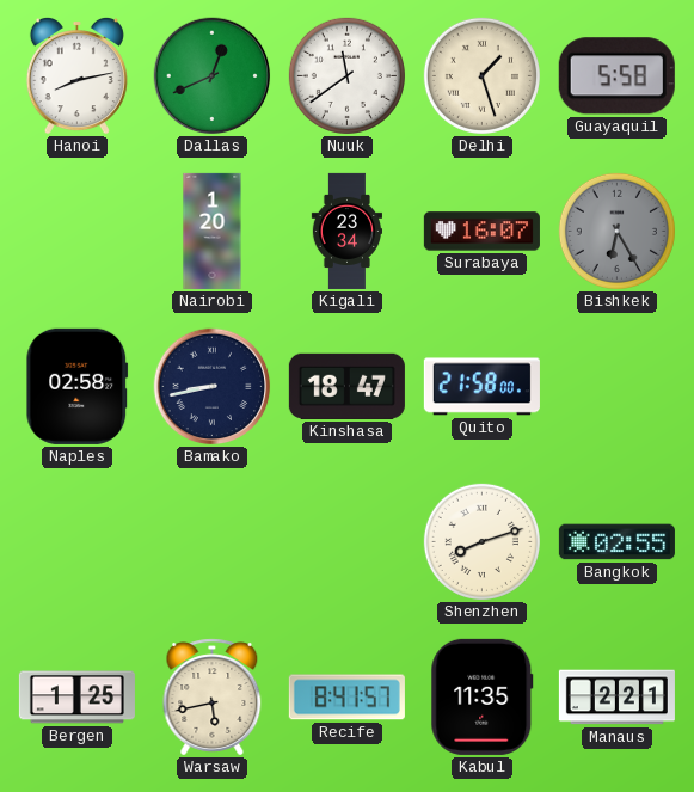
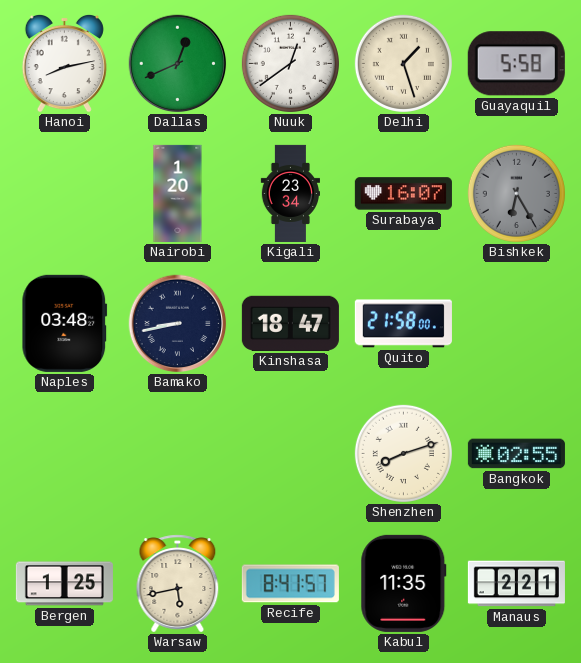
Nuuk: 11:39 -> 12:39
Naples: 02:58 -> 03:48
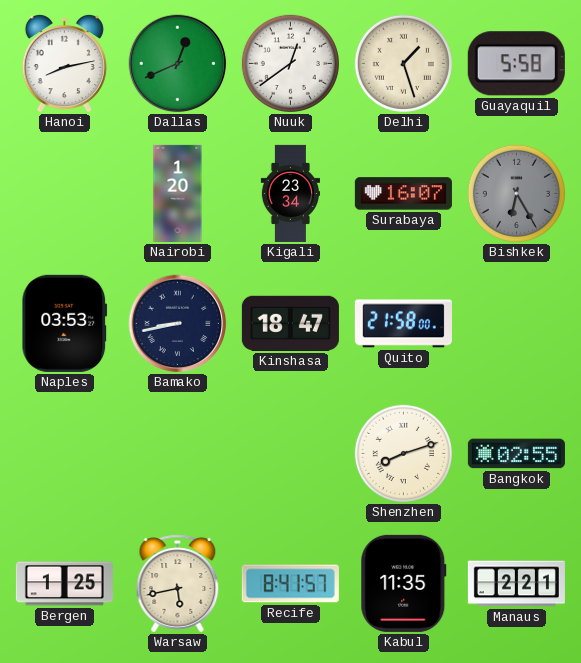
Naples: 03:48 -> 03:53
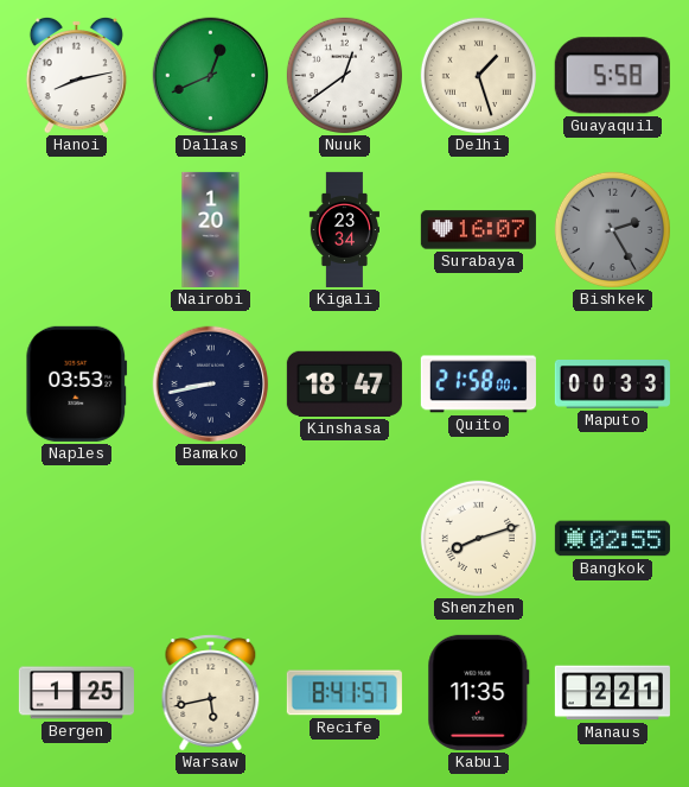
Bishkek: 6:25 -> 2:25
Maputo: none -> 00:33
